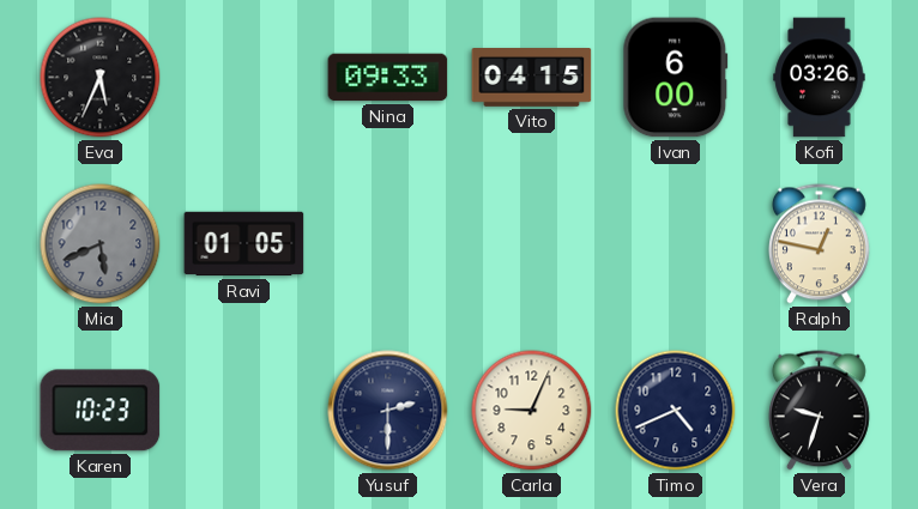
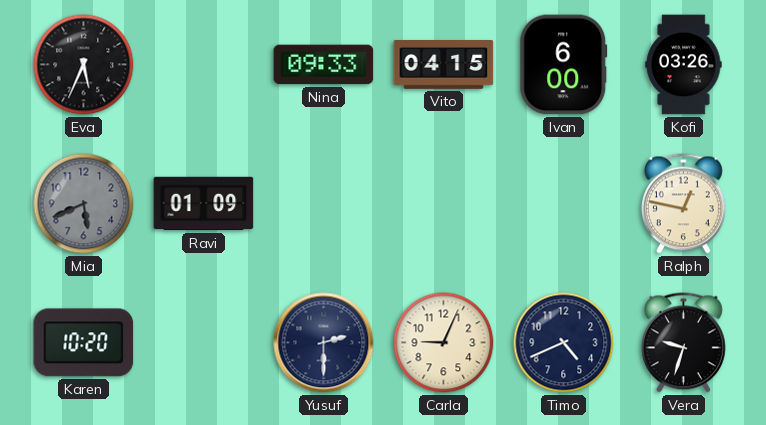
Ravi: 01:05 -> 01:09
Karen: 10:23 -> 10:20
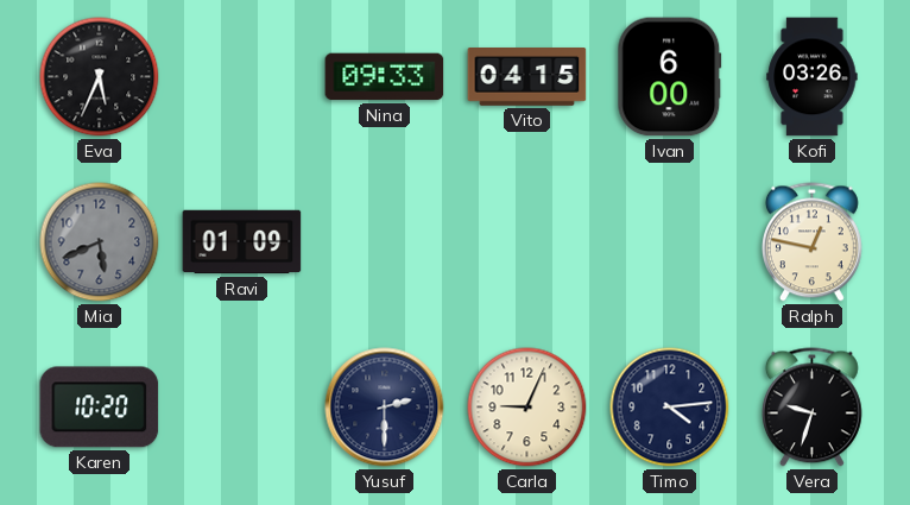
Timo: 4:41 -> 4:14
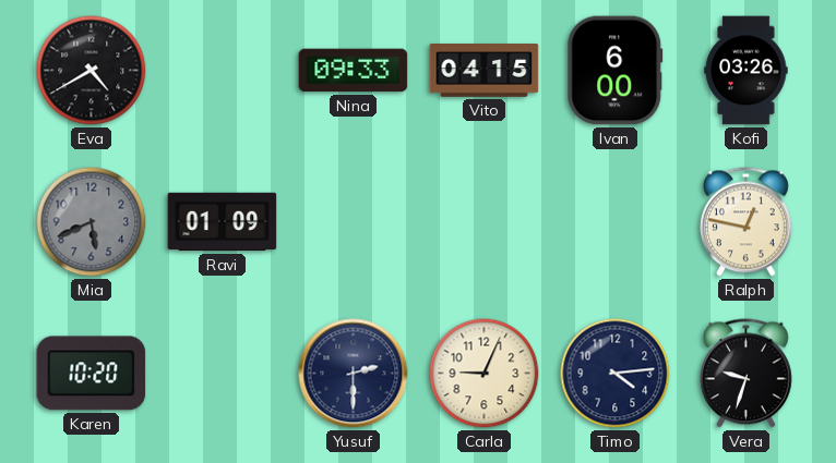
Eva: 5:34 -> 4:40
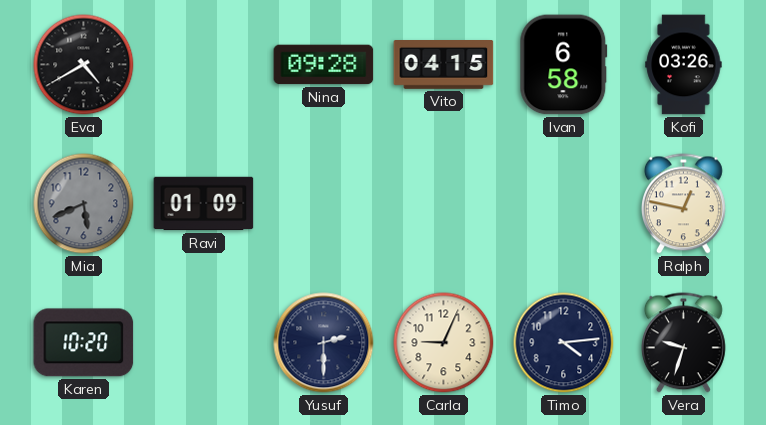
Nina: 09:33 -> 09:28
Ivan: 6:00 -> 6:58
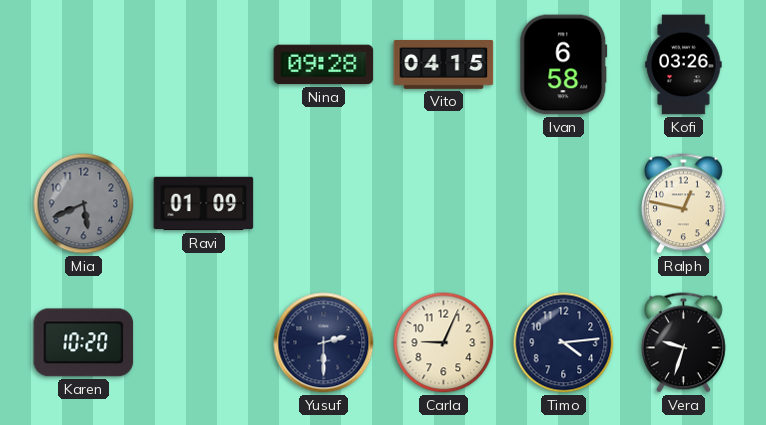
Eva: 4:40 -> none
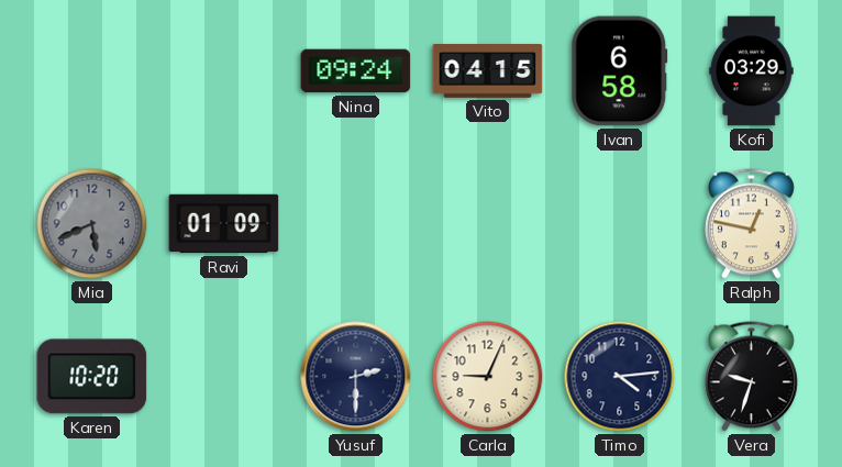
Nina: 09:28 -> 09:24
Kofi: 03:26 -> 03:29
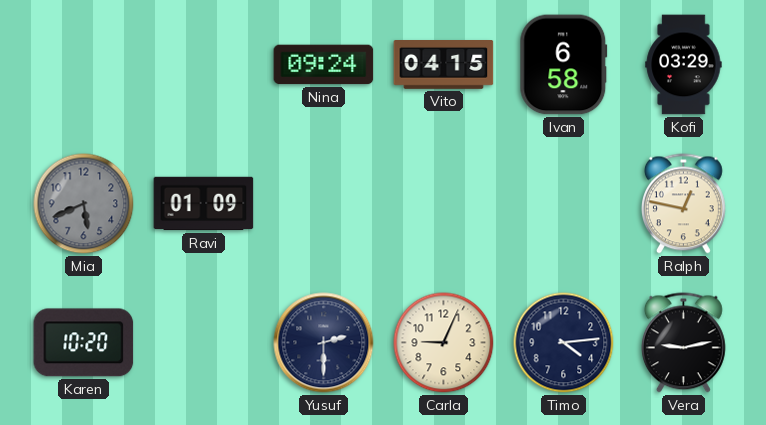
Vera: 9:33 -> 9:13
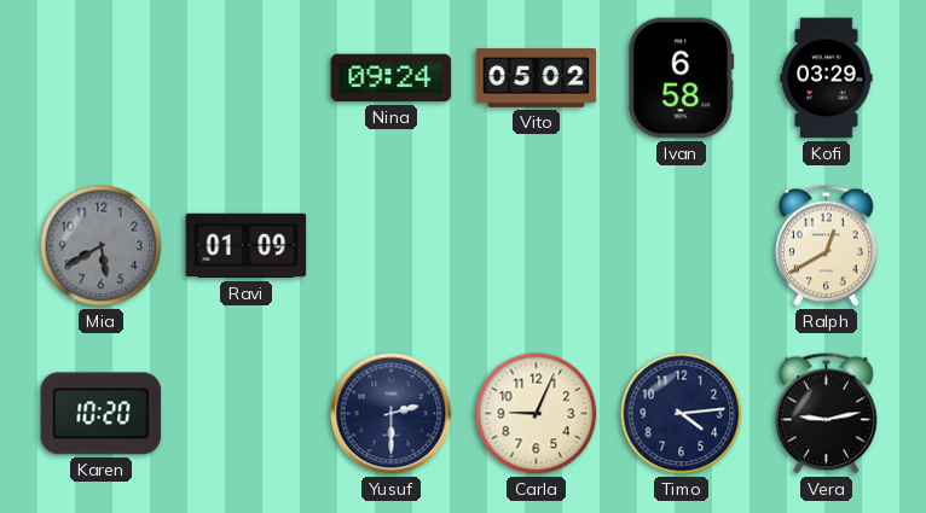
Vito: 04:15 -> 05:02
Mia: 5:41 -> 5:40
Ralph: 12:47 -> 12:40
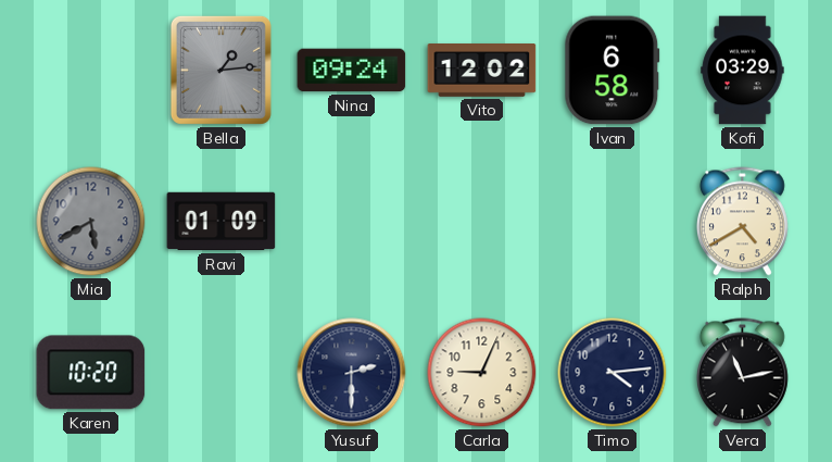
Bella: none -> 1:14
Vito: 05:02 -> 12:02
Ralph: 12:40 -> 4:40
Vera: 9:13 -> 11:13
